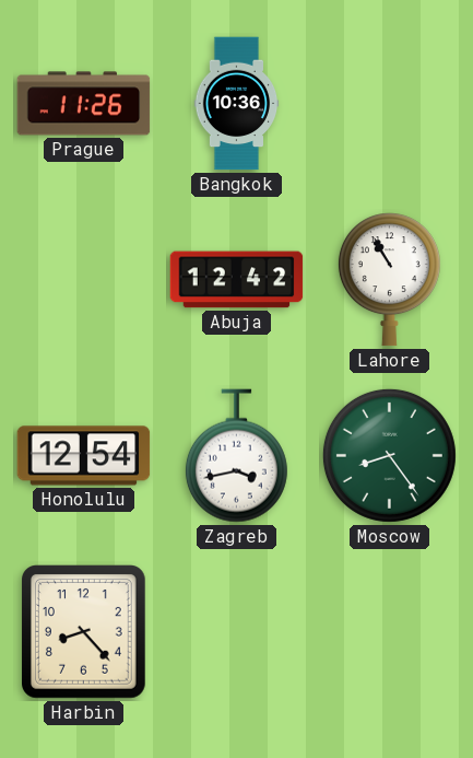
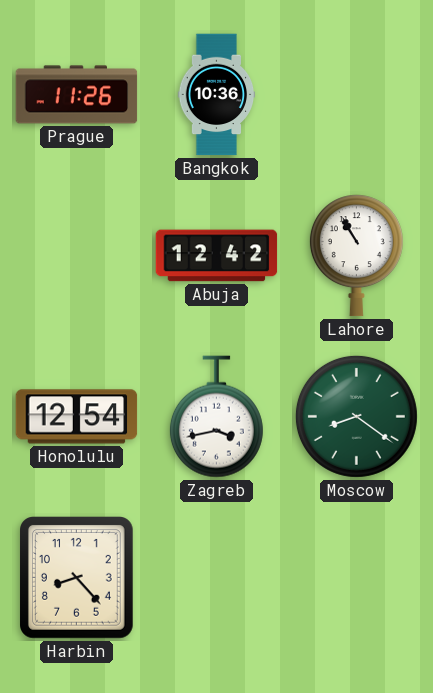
Moscow: 8:24 -> 8:21
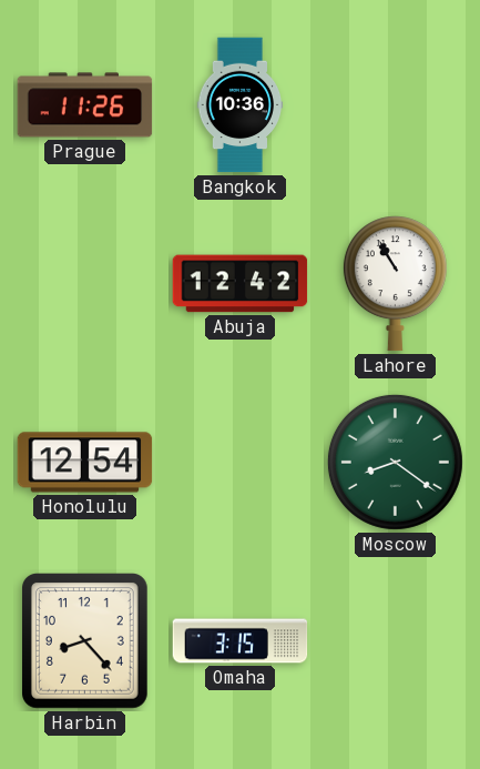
Zagreb: 3:43 -> none
Omaha: none -> 3:15
